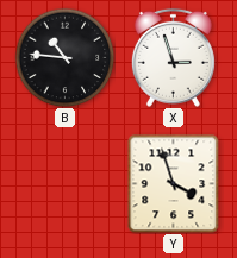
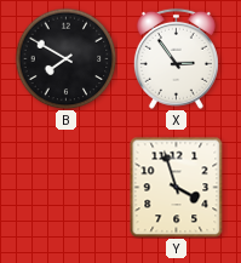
B: 10:46 -> 7:50
X: 2:57 -> 2:54
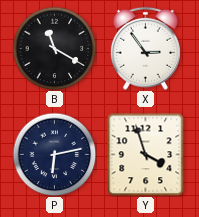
B: 7:50 -> 11:20
P: none -> 6:13
